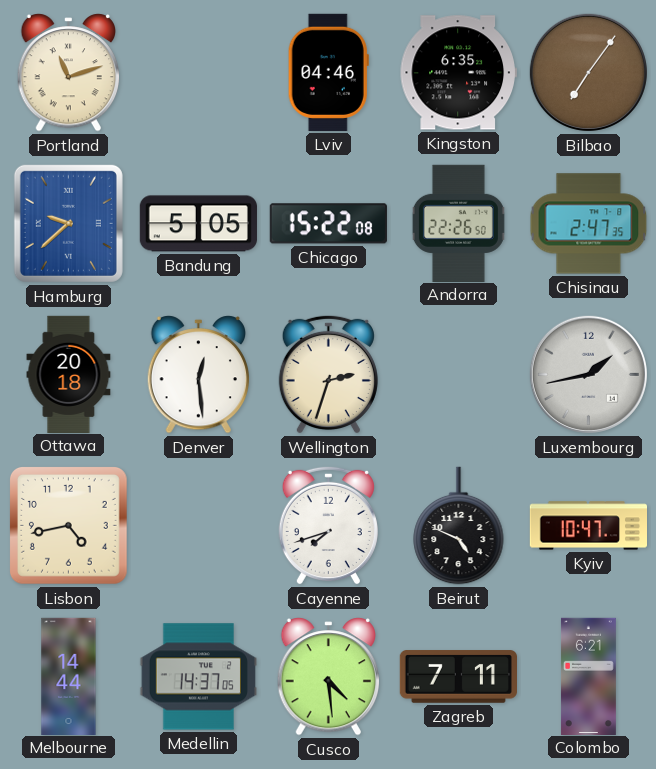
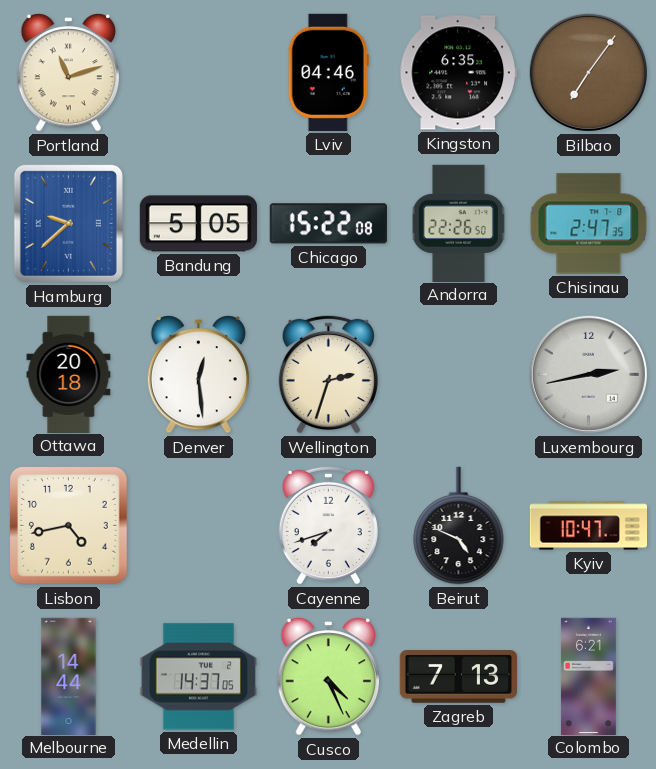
Luxembourg: 1:43 -> 2:43
Cusco: 4:29 -> 4:26
Zagreb: 7:11 -> 7:13
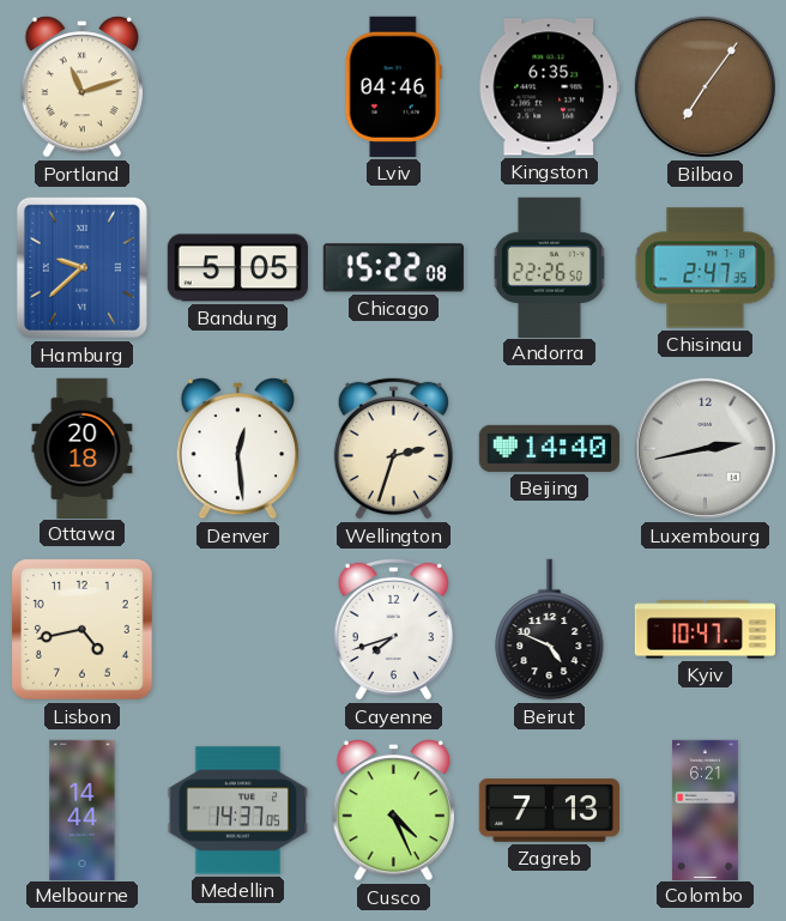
Beijing: none -> 14:40
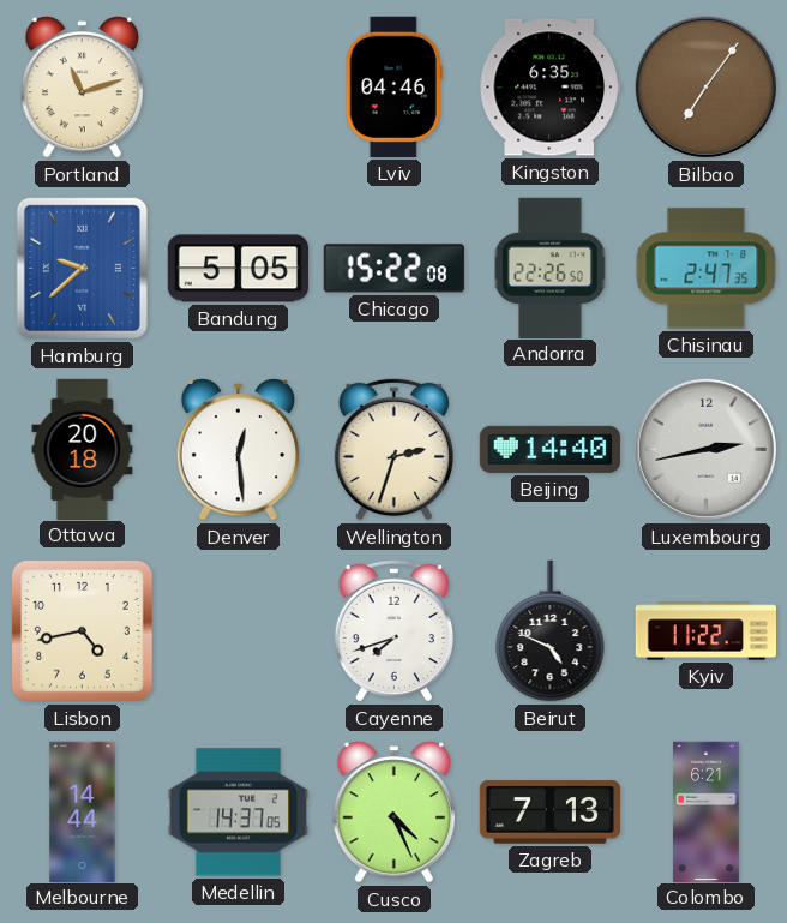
Kyiv: 10:47 -> 11:22
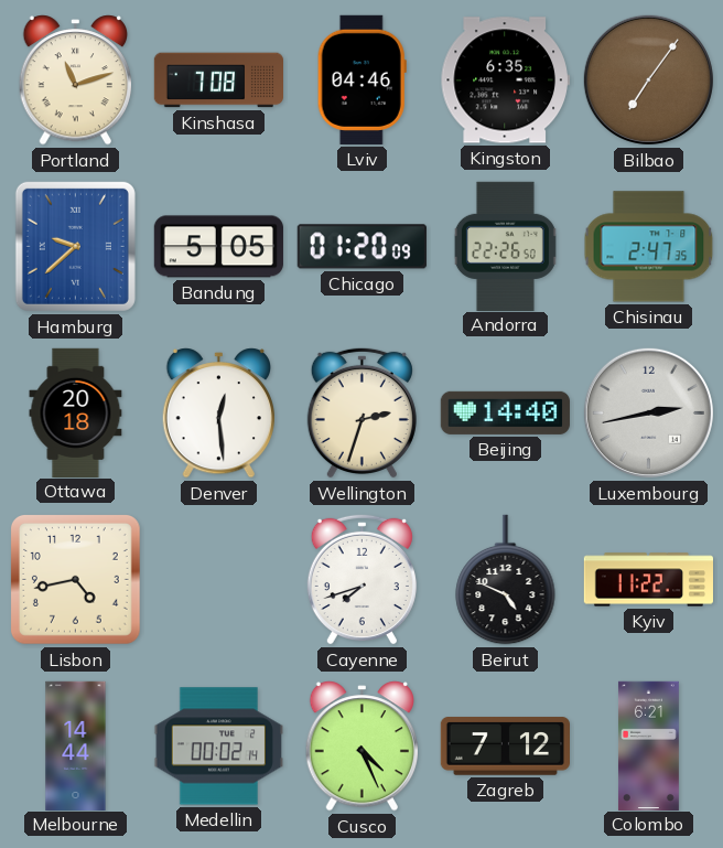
Kinshasa: none -> 7:08
Chicago: 15:22 -> 01:20
Medellin: 14:37 -> 00:02
Zagreb: 7:13 -> 7:12
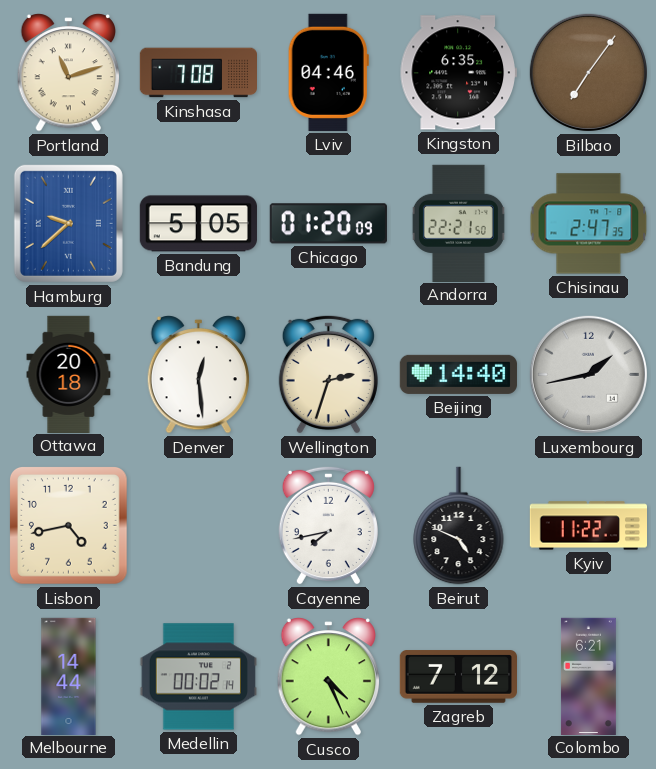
Andorra: 22:26 -> 22:21
Luxembourg: 2:43 -> 1:43
Cayenne: 7:42 -> 7:43
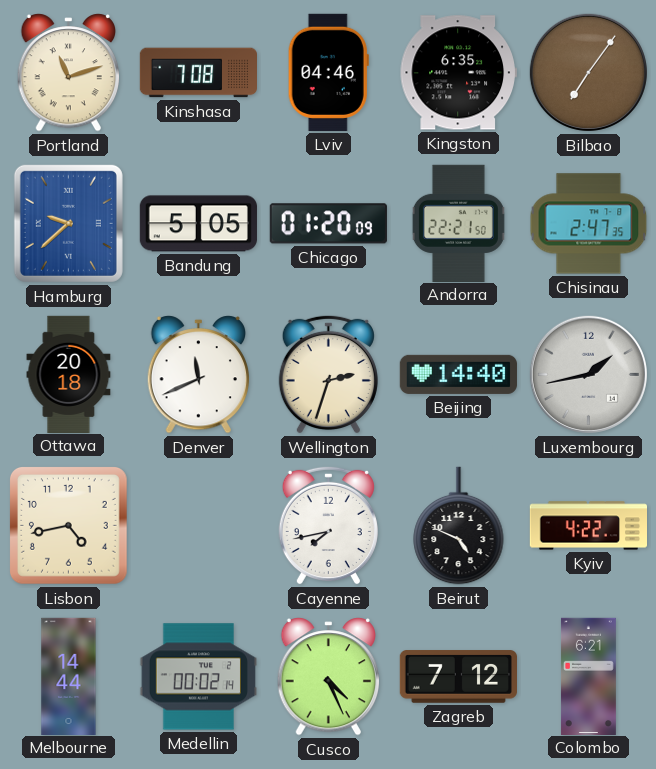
Denver: 12:29 -> 11:41
Kyiv: 11:22 -> 4:22
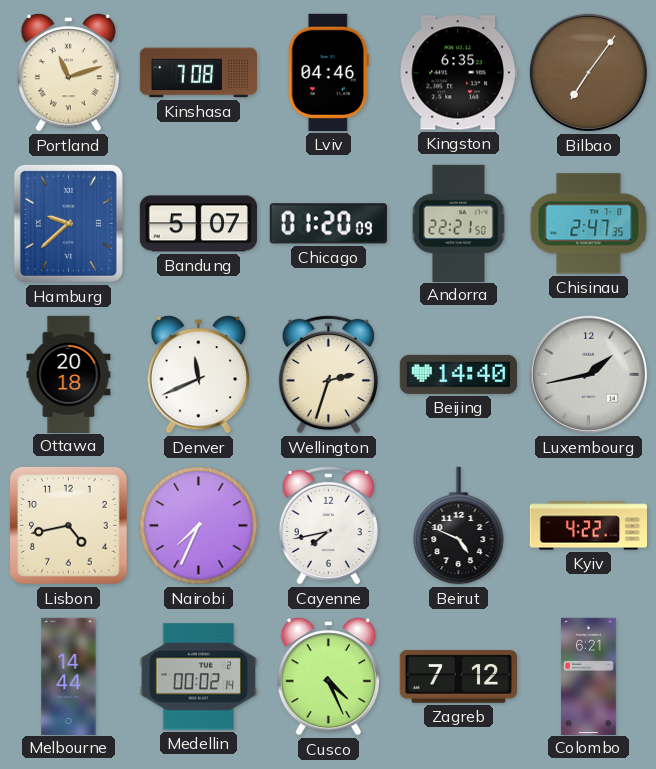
Bandung: 5:05 -> 5:07
Nairobi: none -> 7:34
